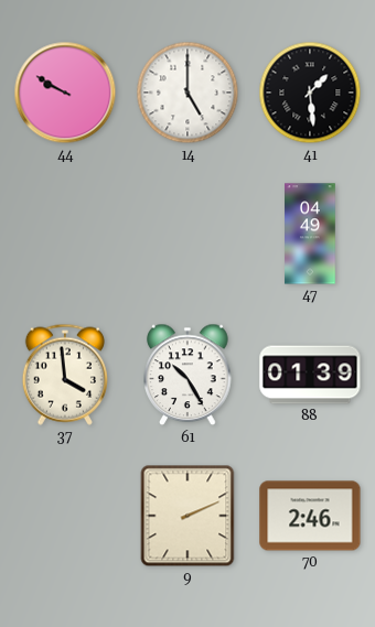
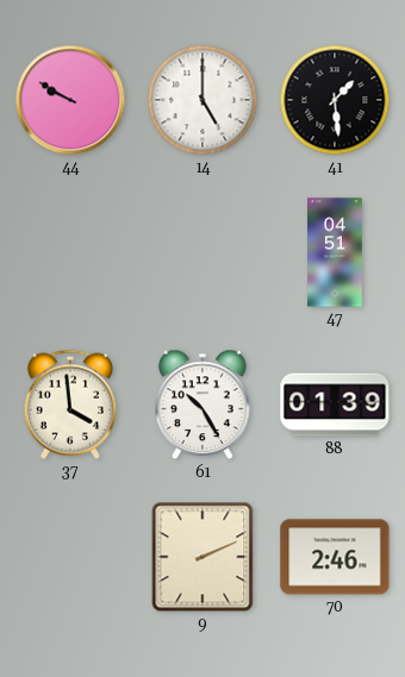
47: 04:49 -> 04:51
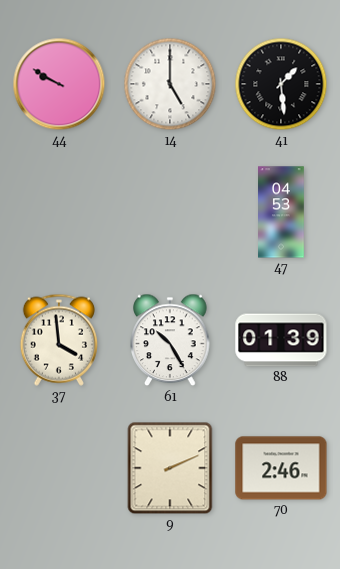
47: 04:51 -> 04:53
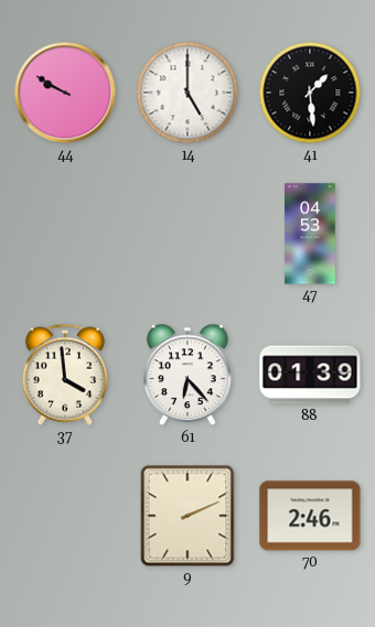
61: 10:25 -> 6:23
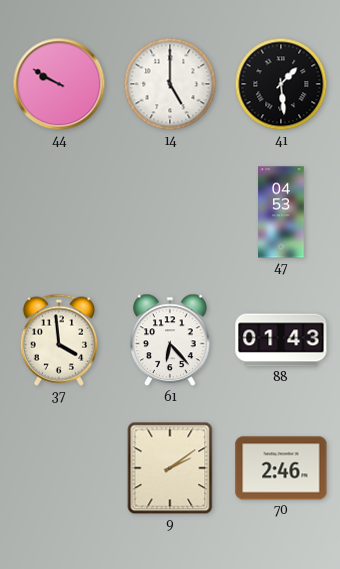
88: 01:39 -> 01:43
9: 2:11 -> 2:09
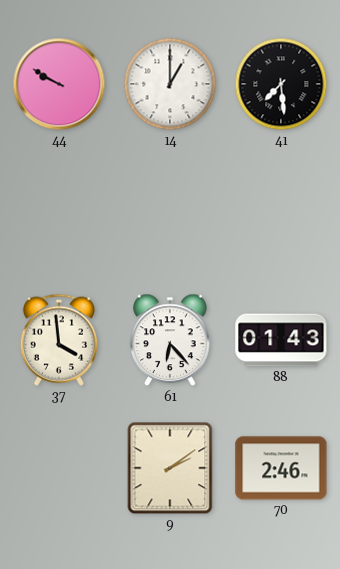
14: 5:00 -> 1:00
41: 1:29 -> 7:29
47: 04:53 -> none
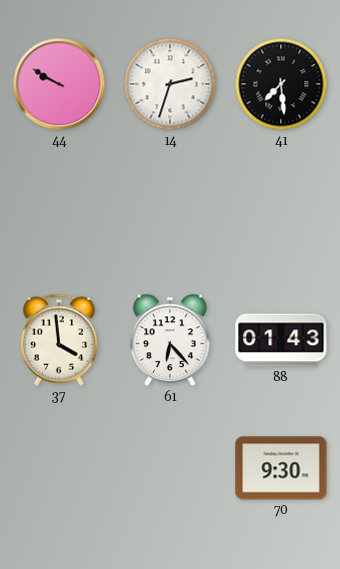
14: 1:00 -> 2:33
9: 2:09 -> none
70: 2:46 -> 9:30
